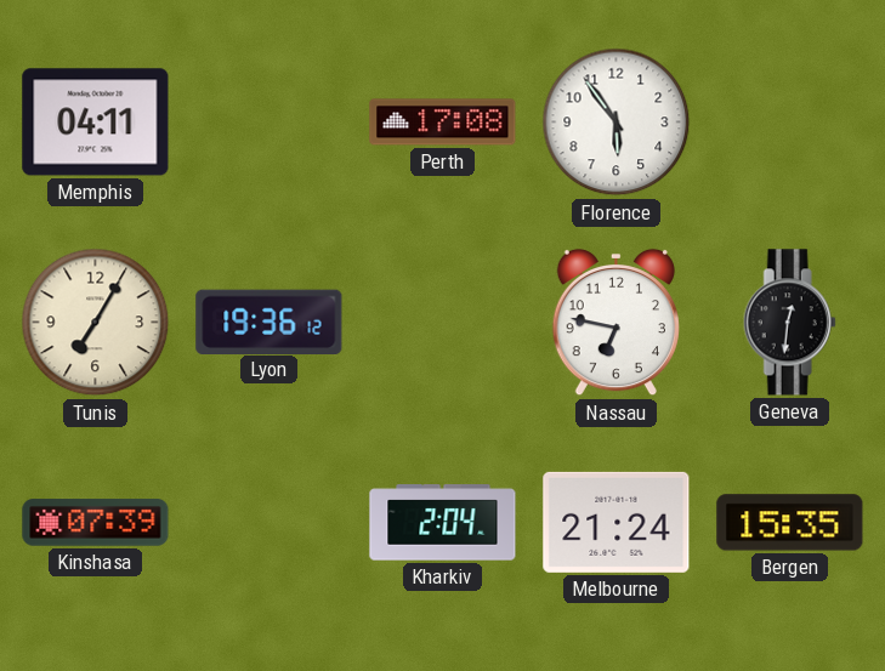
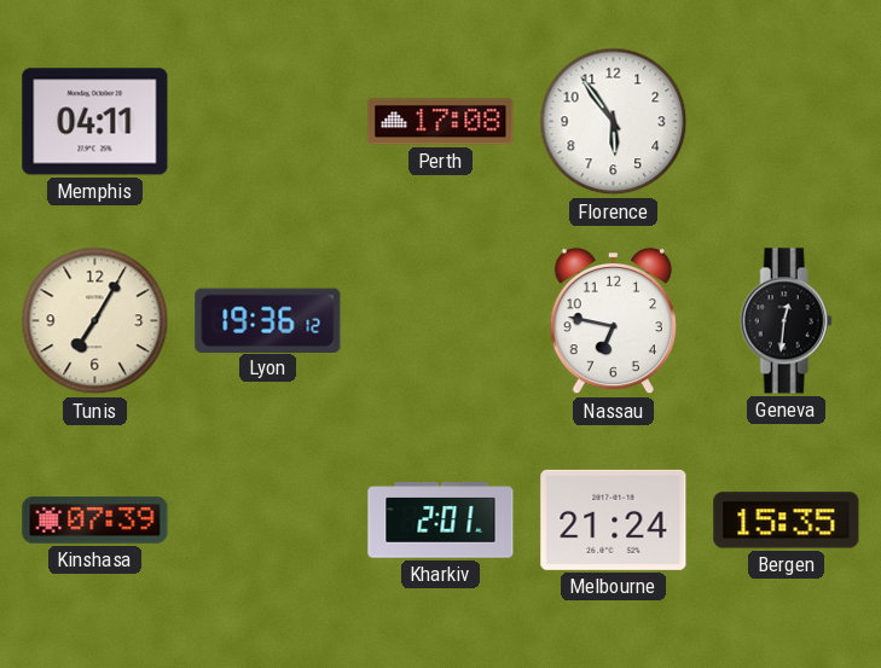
Kharkiv: 2:04 -> 2:01
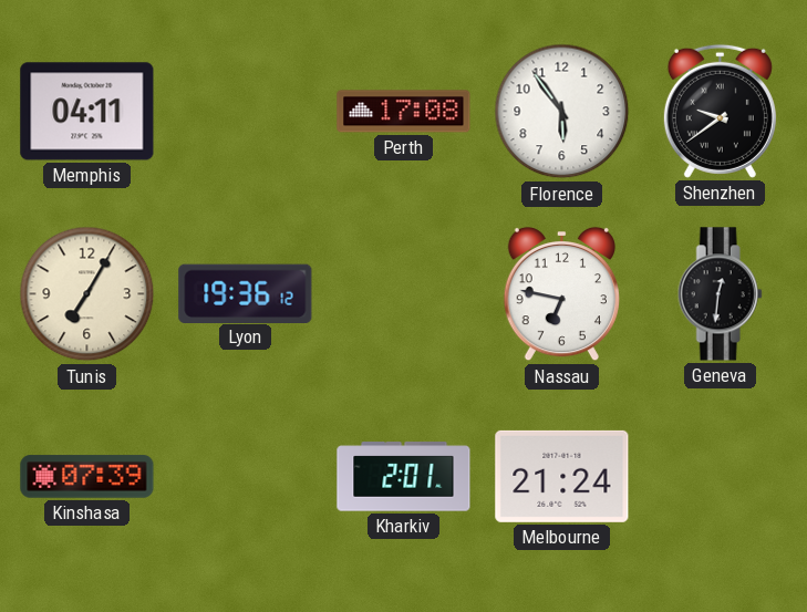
Shenzhen: none -> 9:39
Bergen: 15:35 -> none
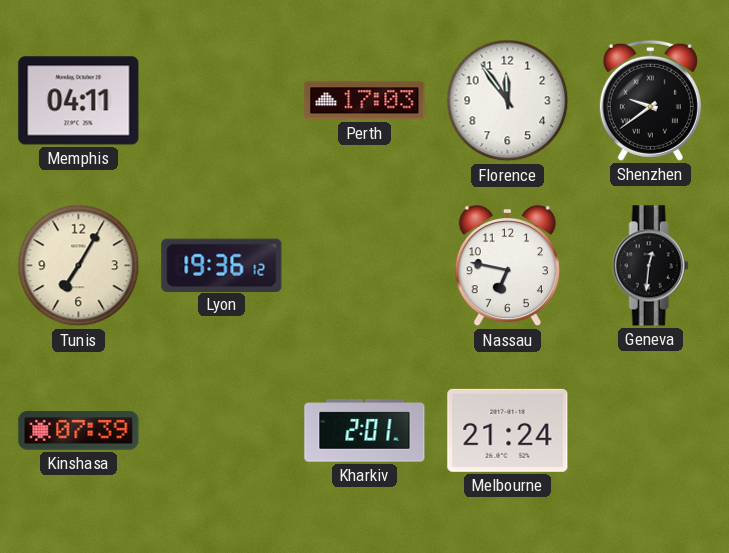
Perth: 17:08 -> 17:03
Florence: 5:54 -> 11:54
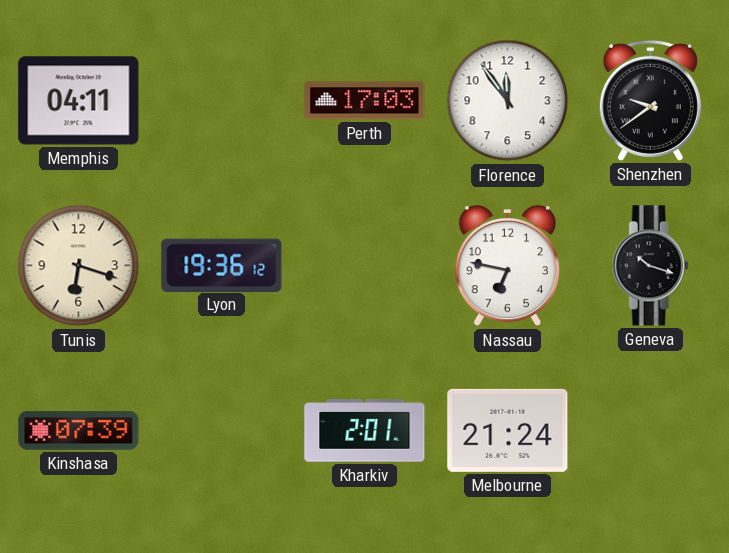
Tunis: 7:05 -> 6:18
Geneva: 12:31 -> 10:18
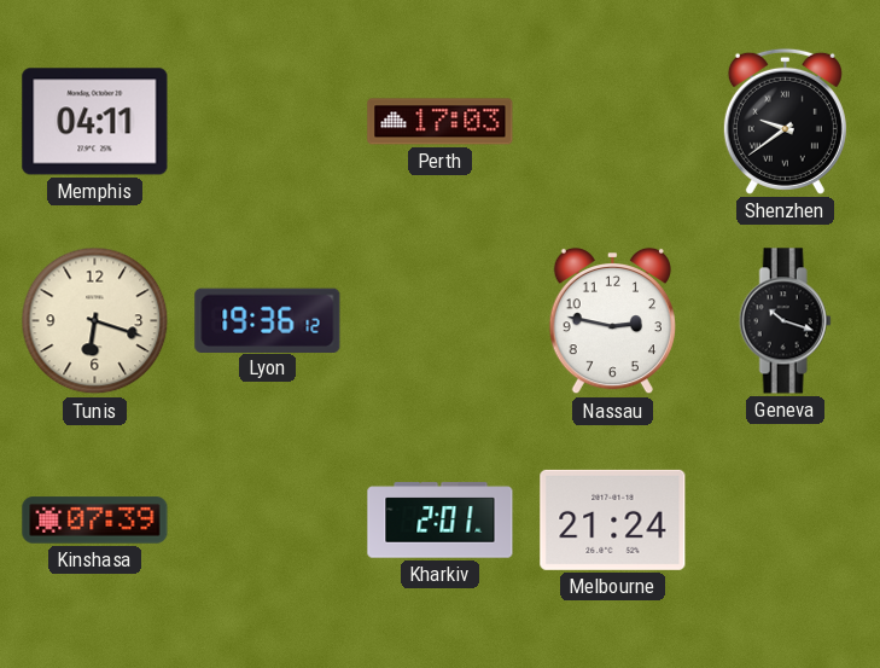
Florence: 11:54 -> none
Nassau: 6:47 -> 2:47
